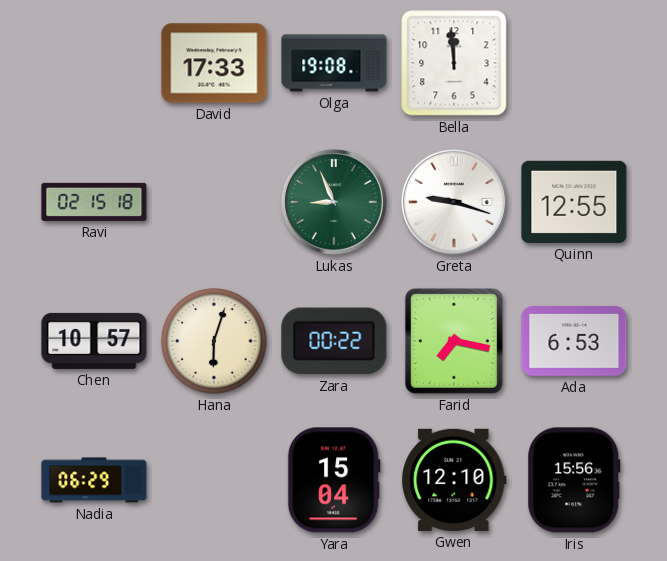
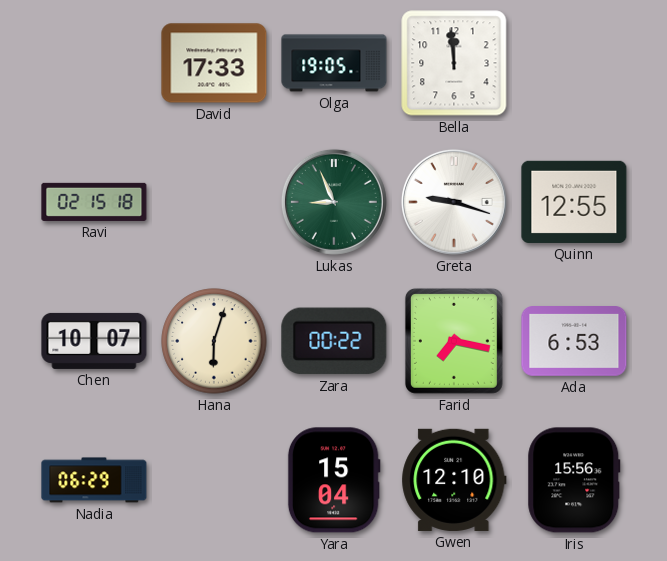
Olga: 19:08 -> 19:05
Chen: 10:57 -> 10:07
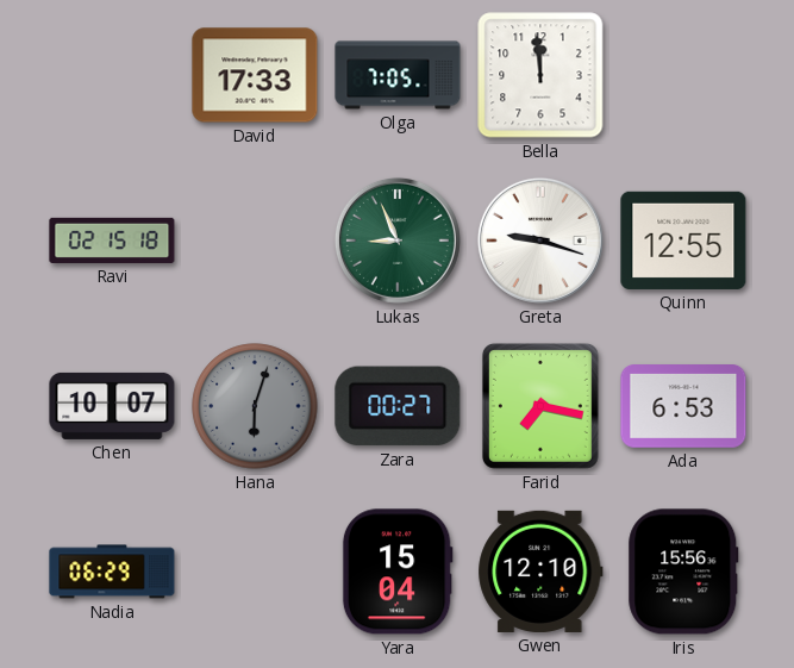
Olga: 19:05 -> 7:05
Hana dial: cream -> grey
Zara: 00:22 -> 00:27
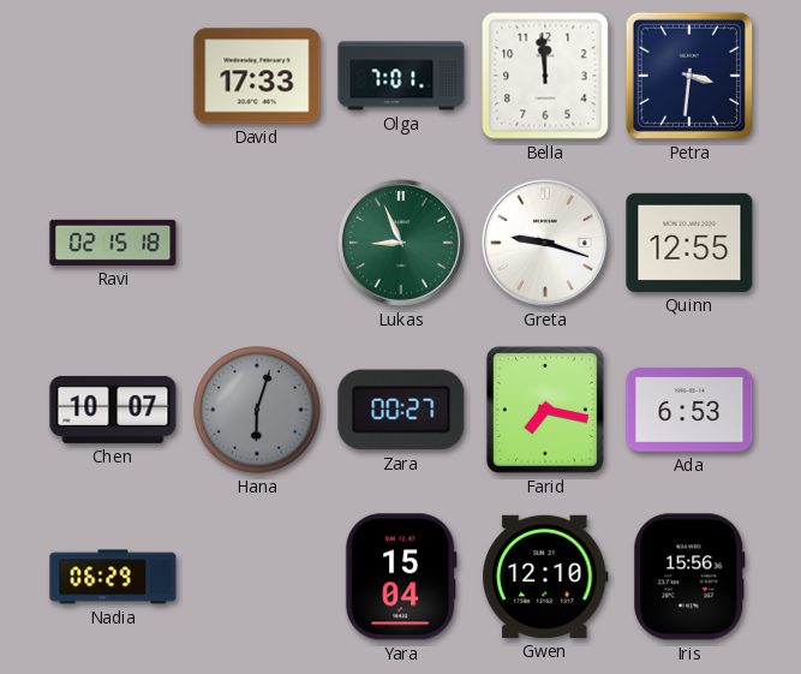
Olga: 7:05 -> 7:01
Petra: none -> 3:31
